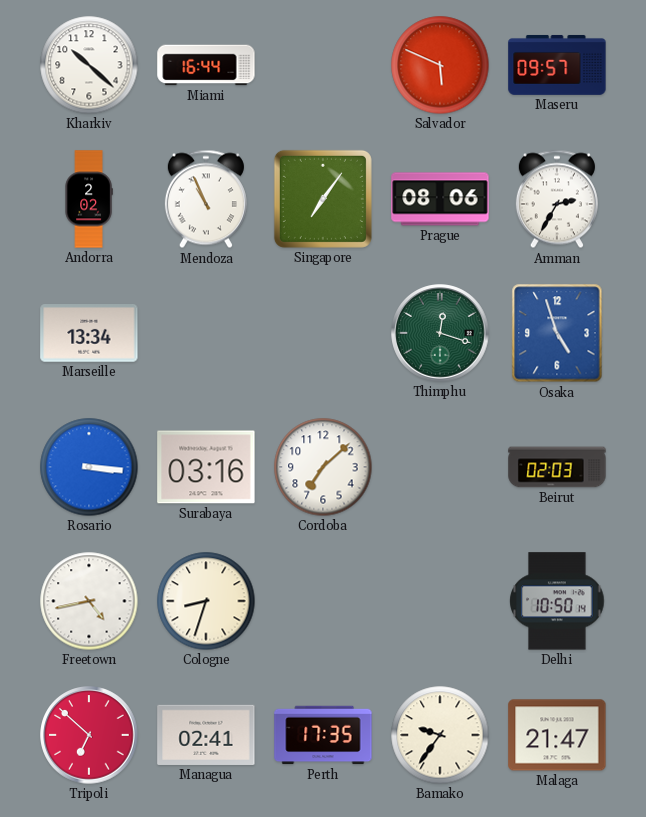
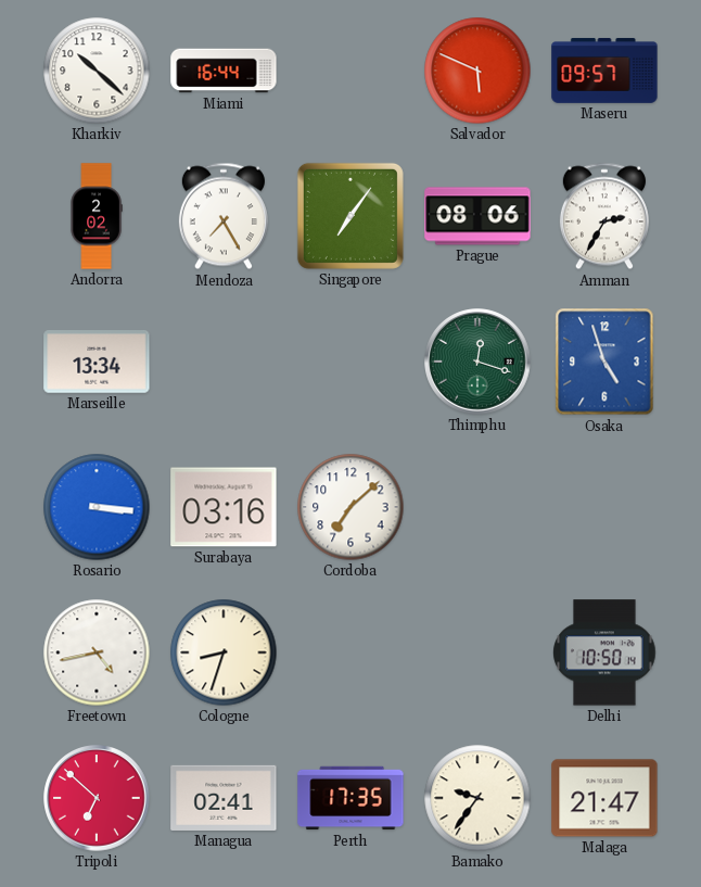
Mendoza: 10:56 -> 7:25
Beirut: 02:03 -> none
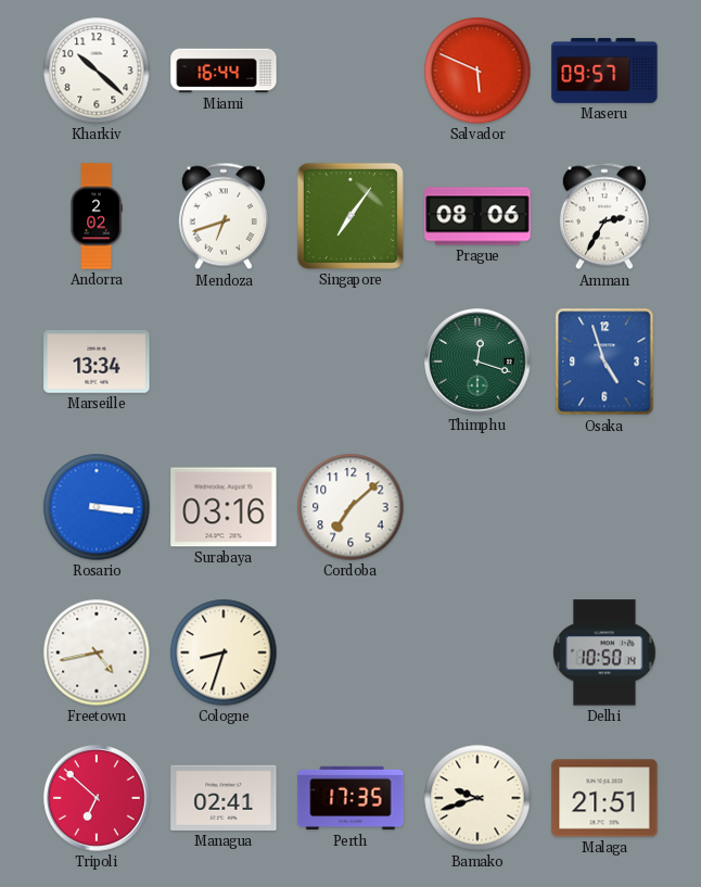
Mendoza: 7:25 -> 6:42
Bamako: 9:36 -> 9:42
Malaga: 21:47 -> 21:51
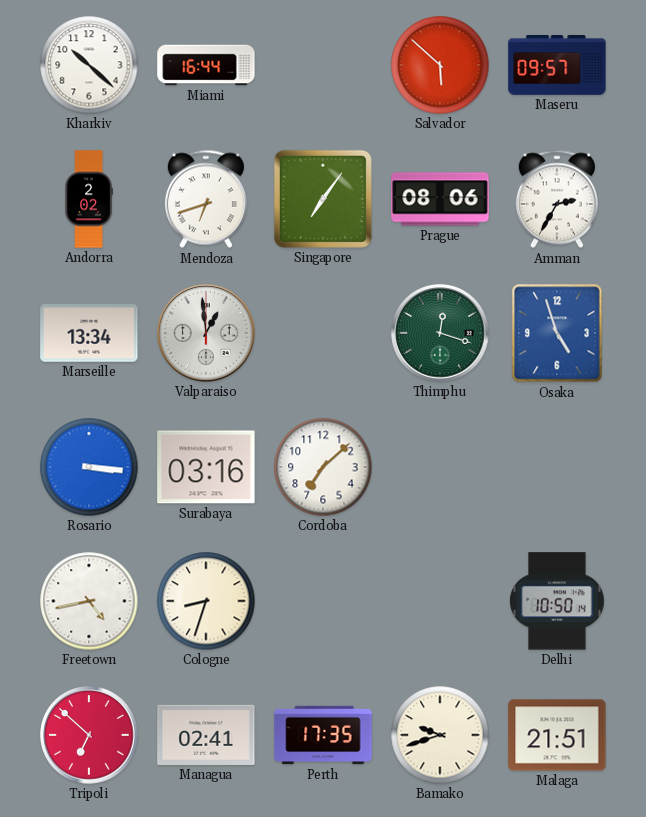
Salvador: 5:49 -> 5:52
Valparaiso: none -> 12:59
